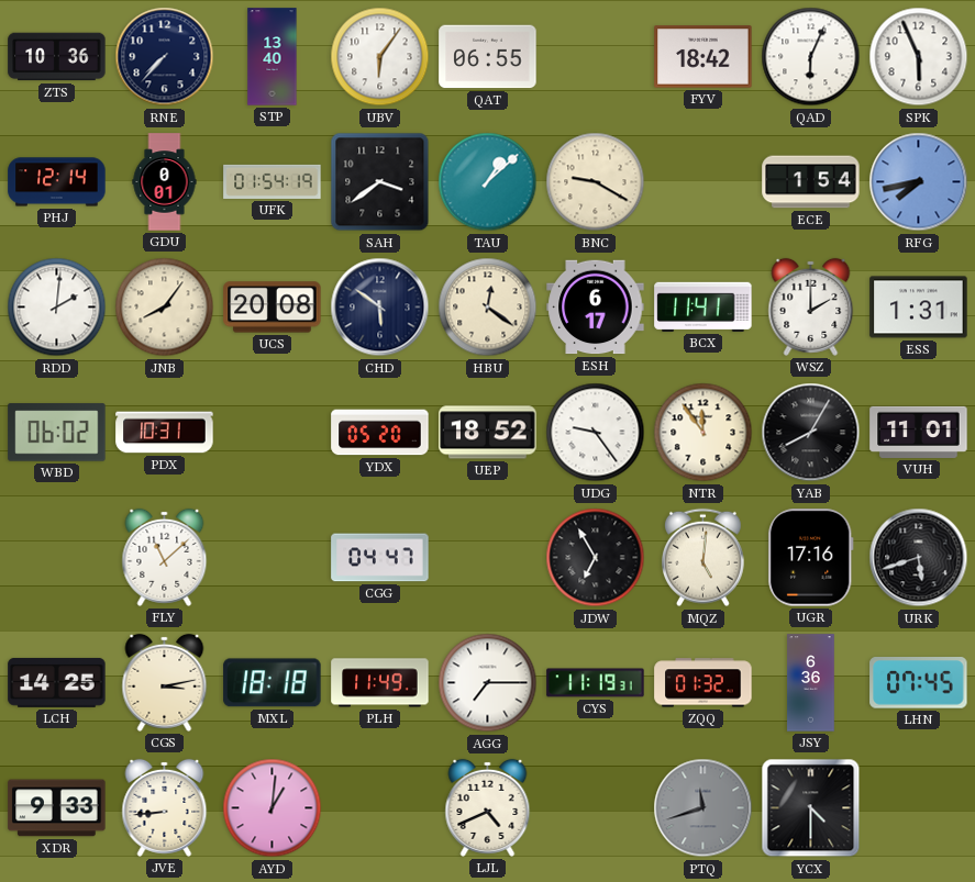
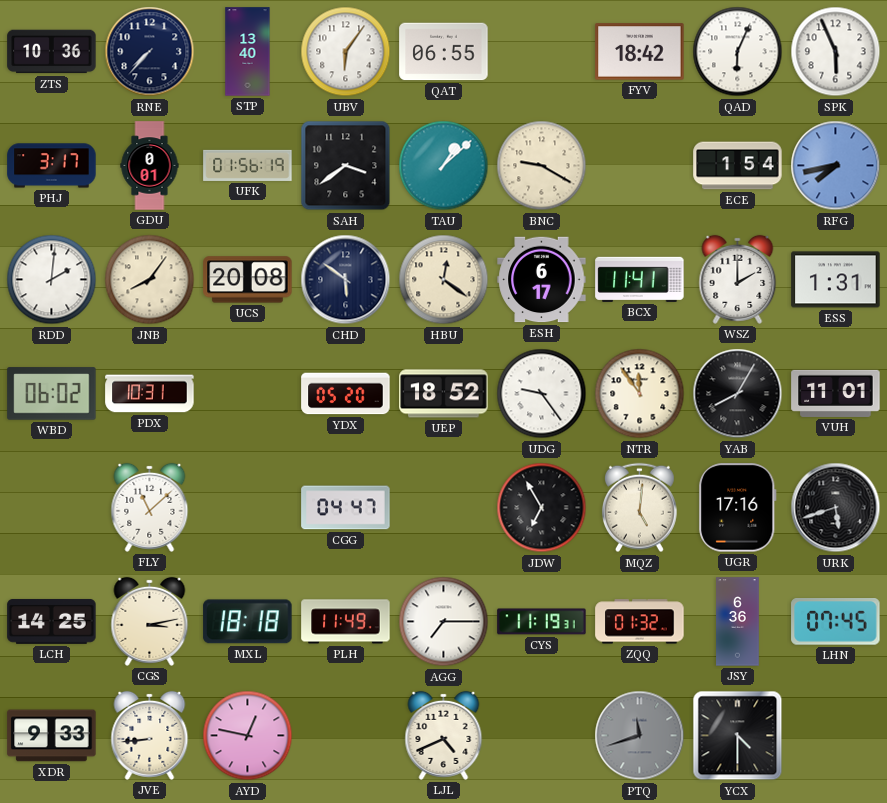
PHJ: 12:14 -> 3:17
UFK: 01:54 -> 01:56
AYD: 1:01 -> 12:47
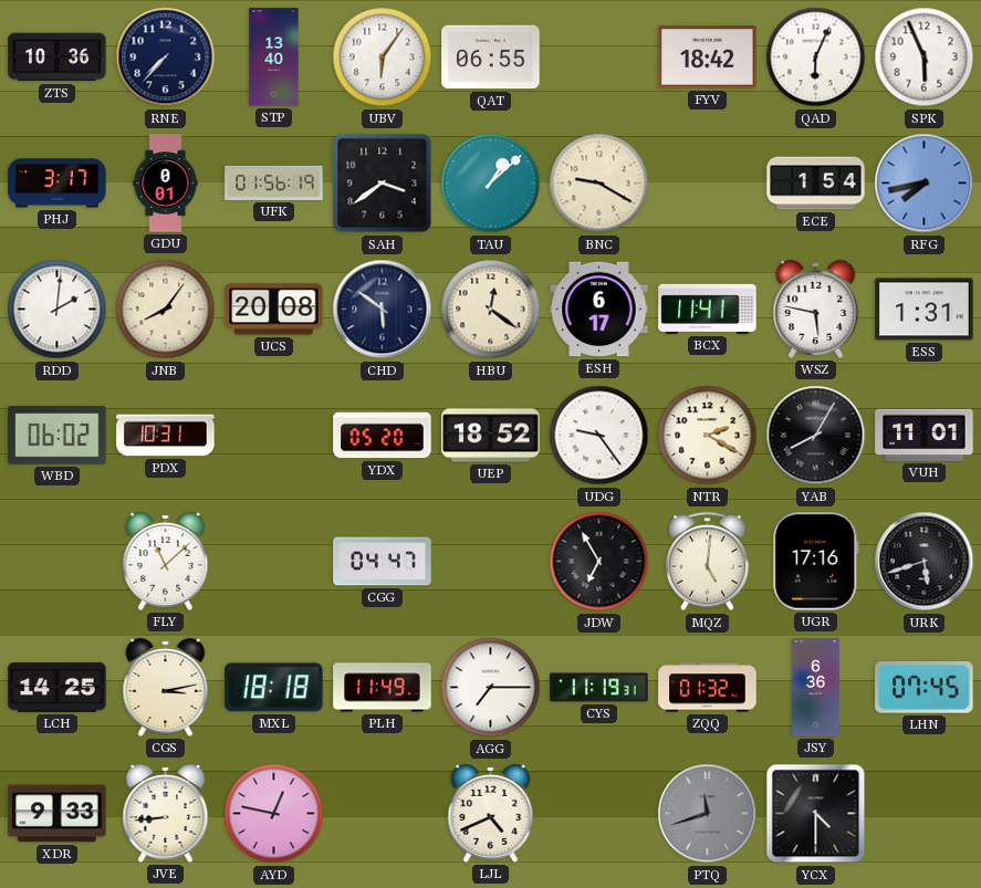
WSZ: 2:00 -> 5:47
NTR: 11:54 -> 2:20
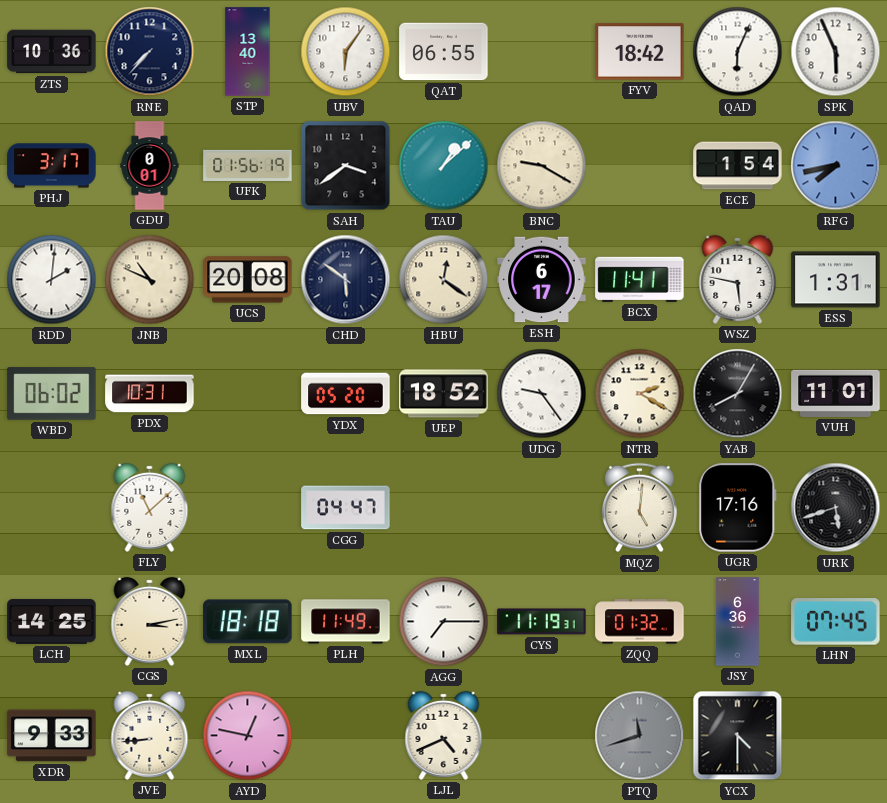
JNB: 8:06 -> 10:49
JDW: 6:55 -> none
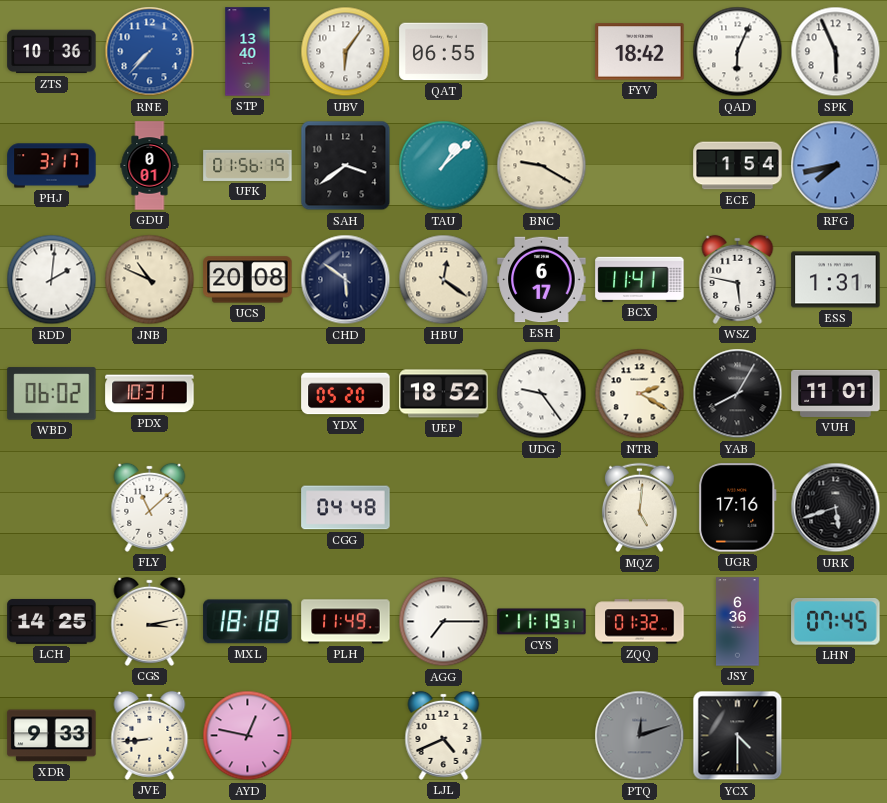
RNE dial: navy -> blue
CGG: 04:47 -> 04:48
PTQ: 11:42 -> 12:12
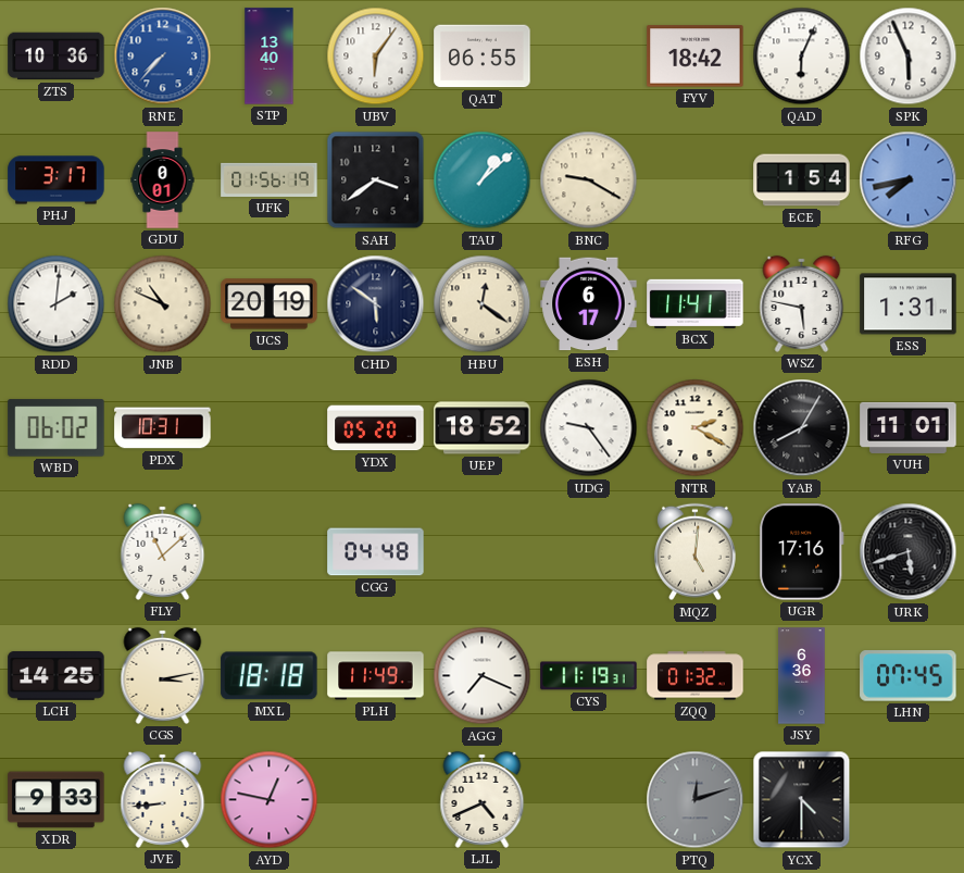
UCS: 20:08 -> 20:19
AGG: 7:15 -> 7:19
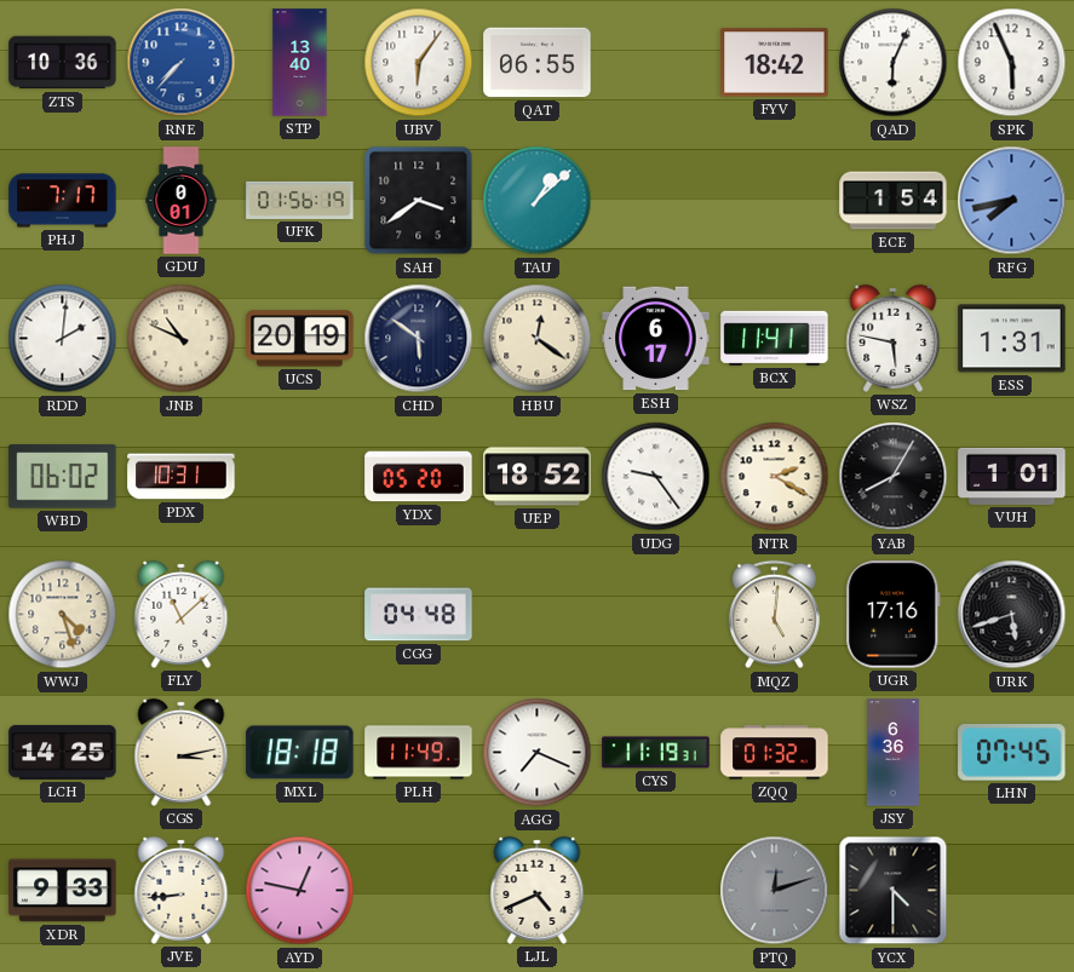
PHJ: 3:17 -> 7:17
BNC: 9:20 -> none
VUH: 11:01 -> 1:01
WWJ: none -> 4:27
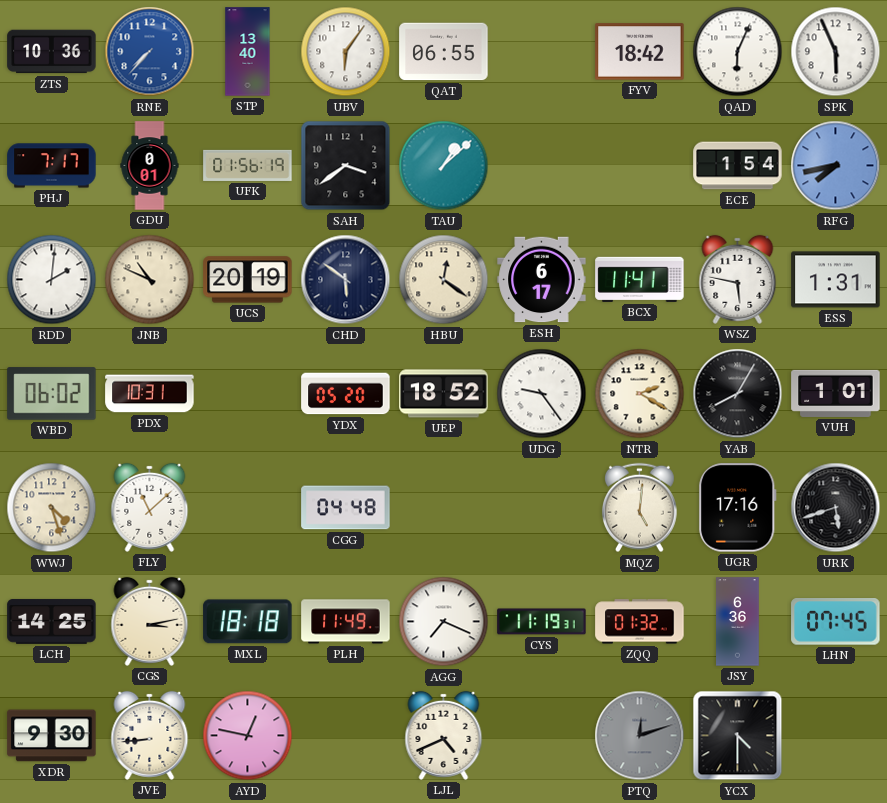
XDR: 9:33 -> 9:30
